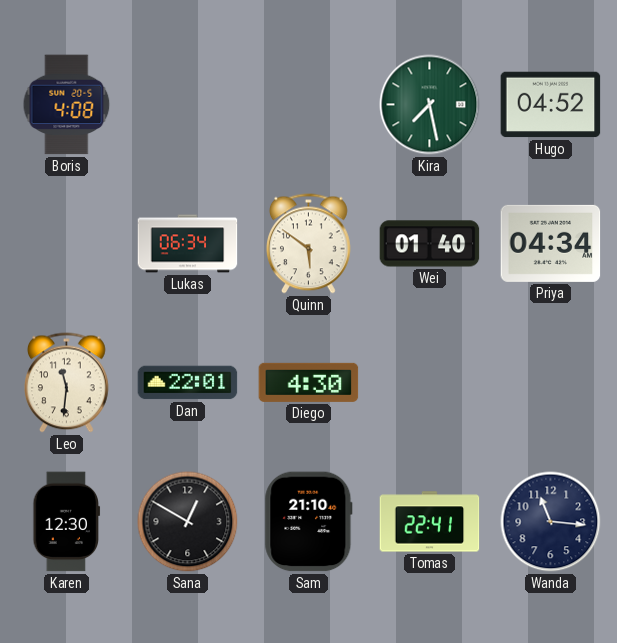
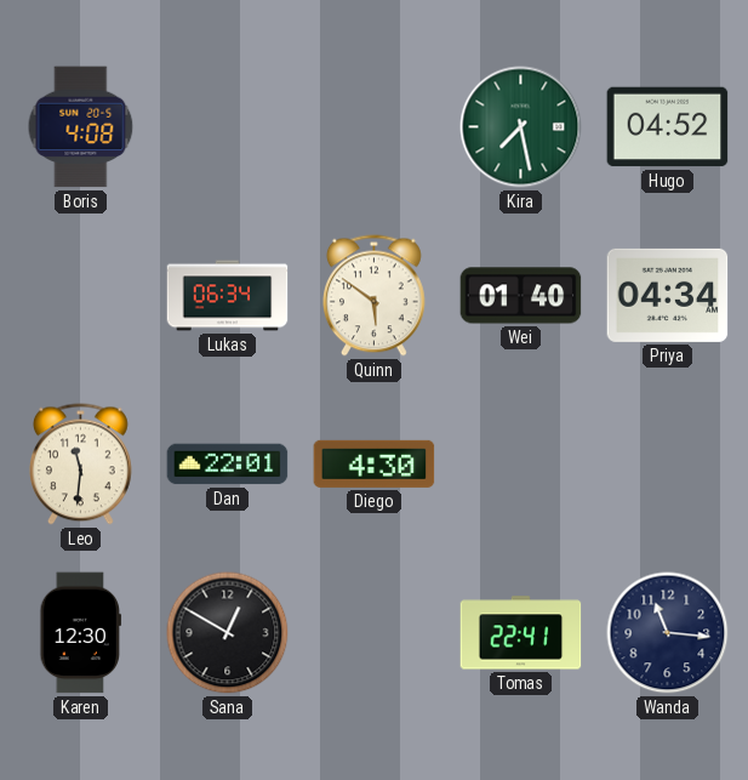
Sam: 21:10 -> none
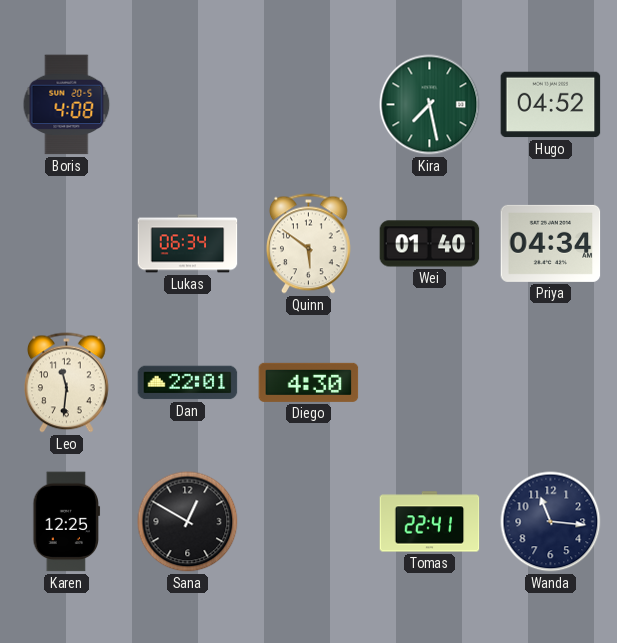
Karen: 12:30 -> 12:25
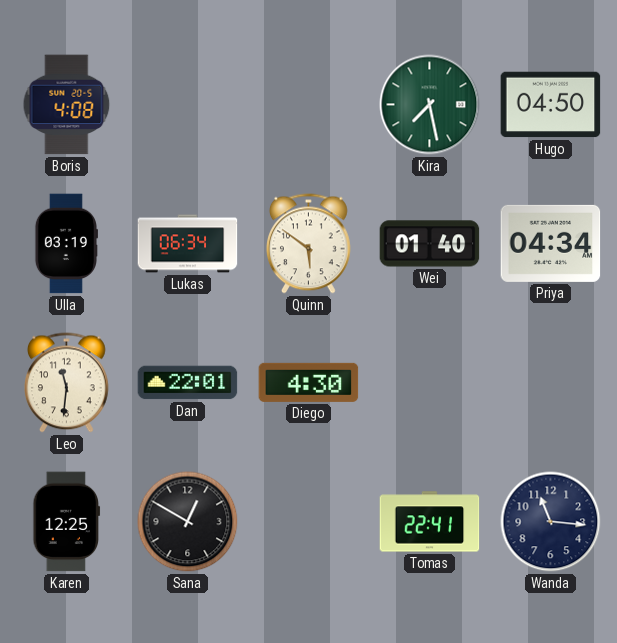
Hugo: 04:52 -> 04:50
Ulla: none -> 03:19
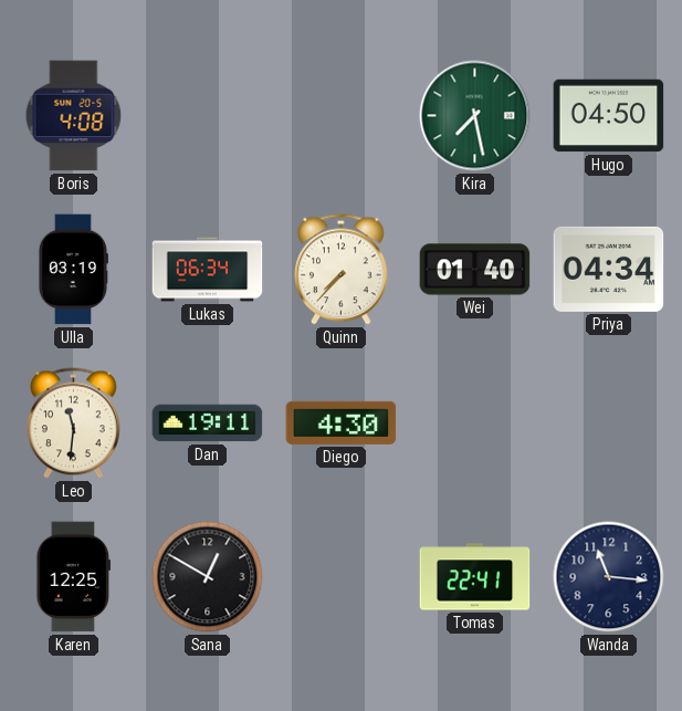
Quinn: 5:51 -> 7:37
Dan: 22:01 -> 19:11
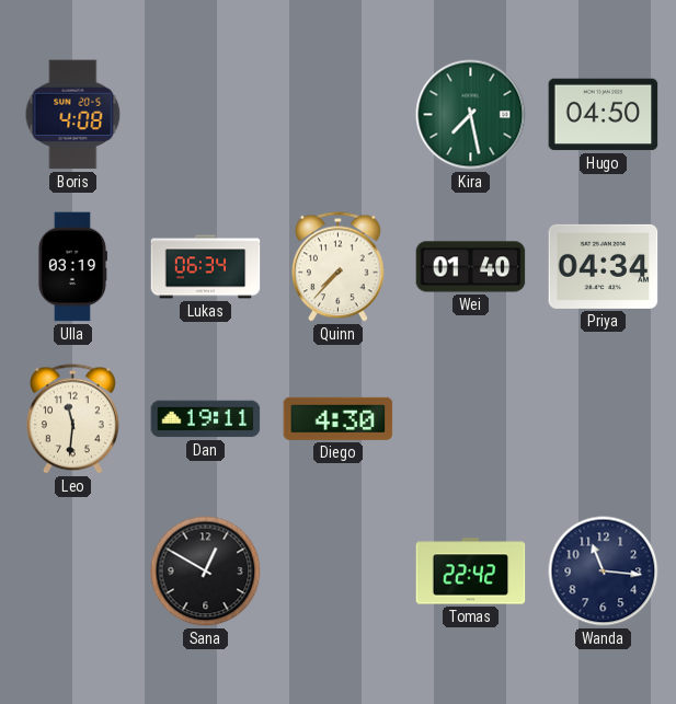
Karen: 12:25 -> none
Tomas: 22:41 -> 22:42
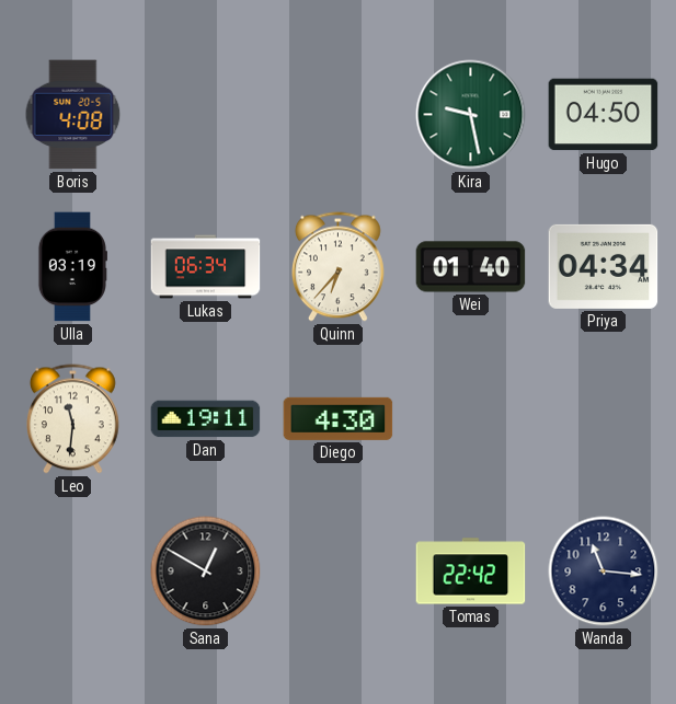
Kira: 7:28 -> 9:28
Quinn: 7:37 -> 6:37
